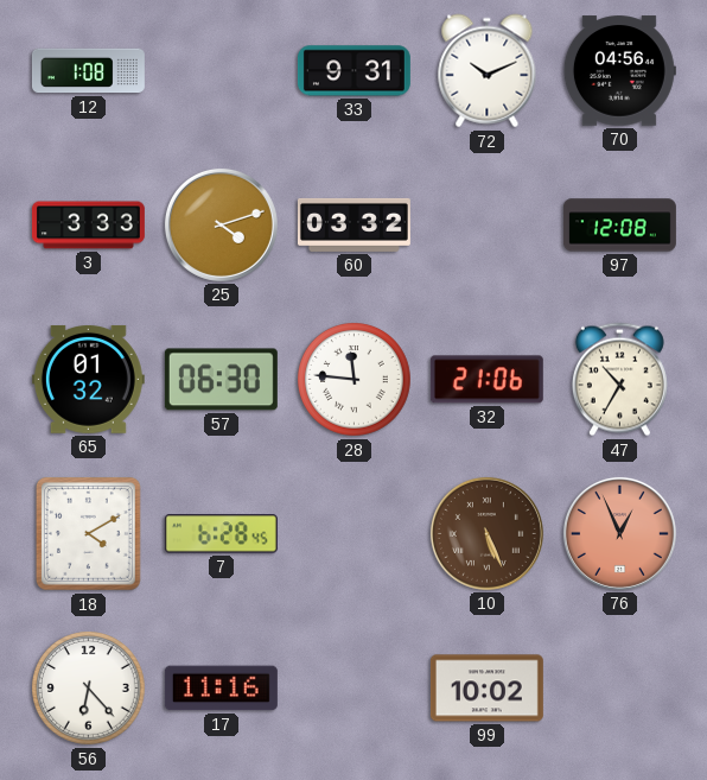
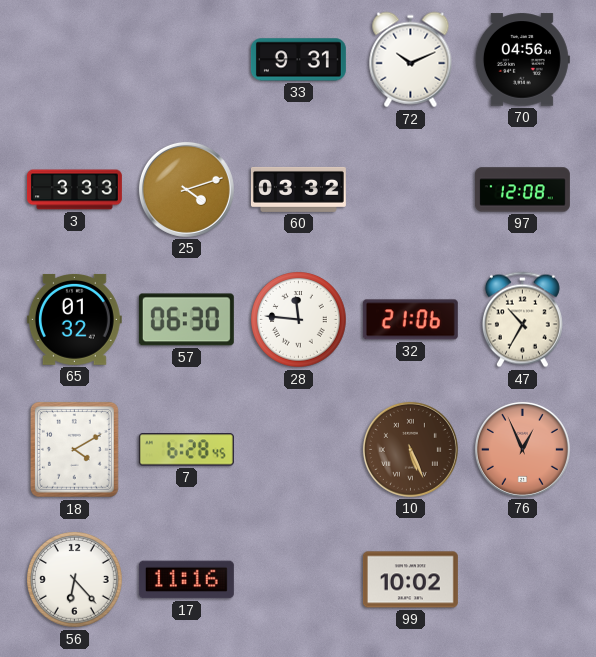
12: 1:08 -> none
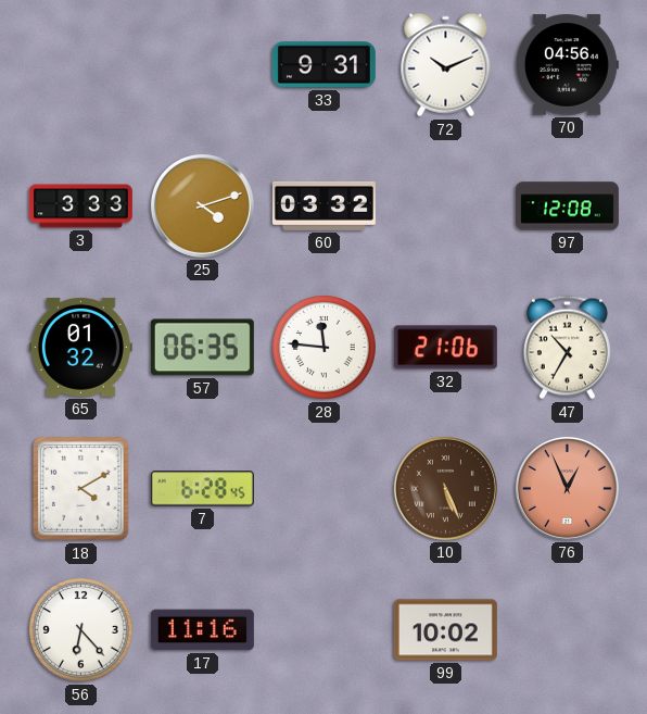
57: 06:30 -> 06:35
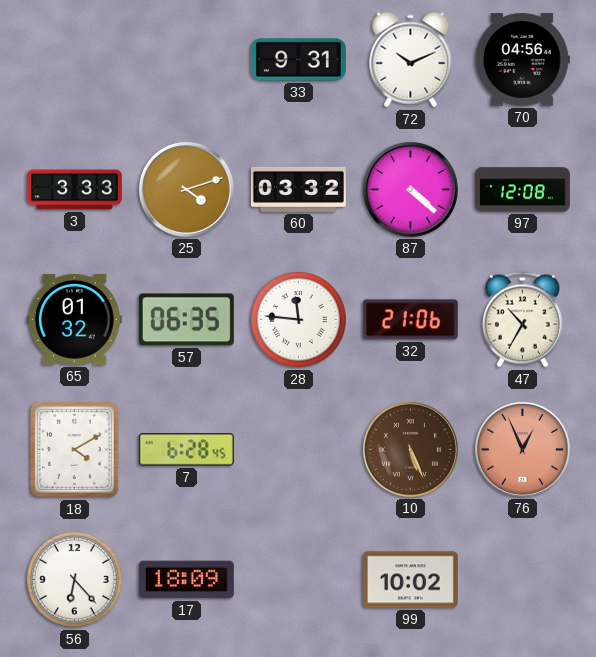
87: none -> 4:22
17: 11:16 -> 18:09
